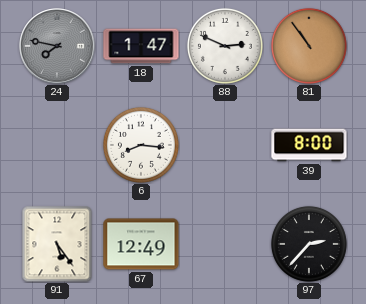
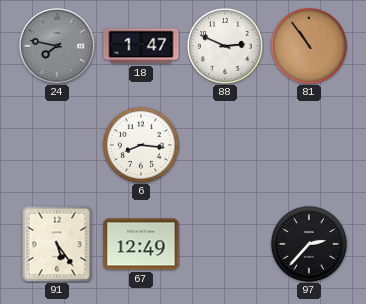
39: 8:00 -> none
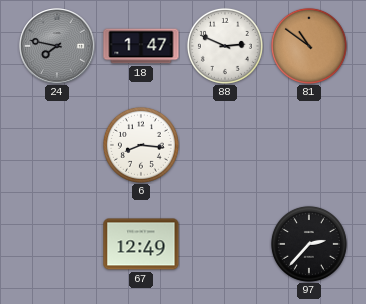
81: 10:54 -> 10:51
91: 5:24 -> none
